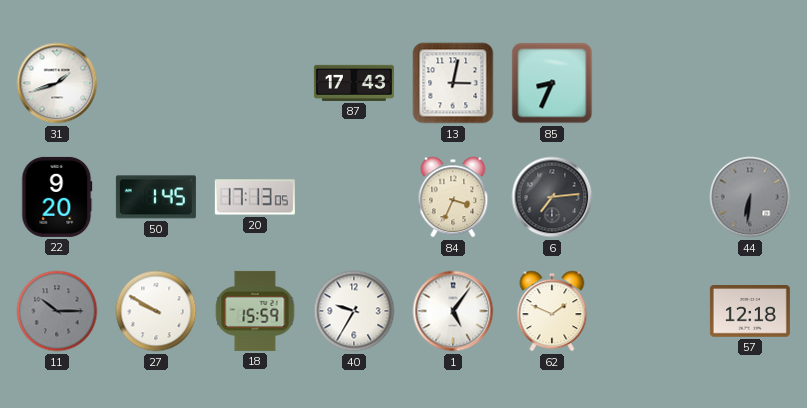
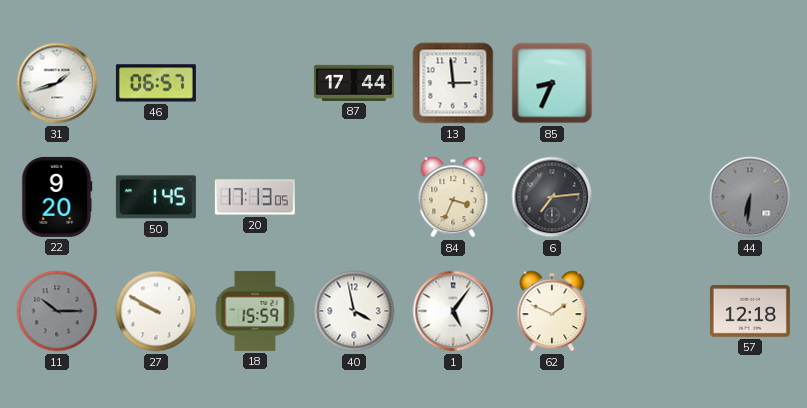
46: none -> 06:57
87: 17:43 -> 17:44
13: 3:02 -> 2:59
40: 9:35 -> 3:58
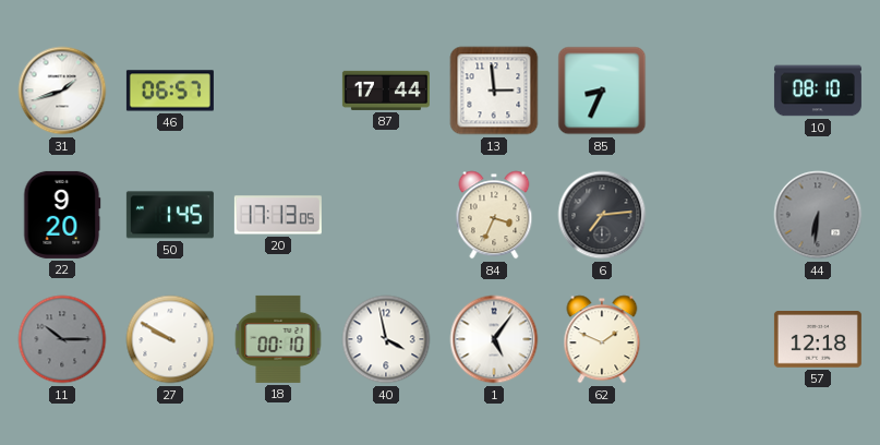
10: none -> 08:10
18: 15:59 -> 00:10
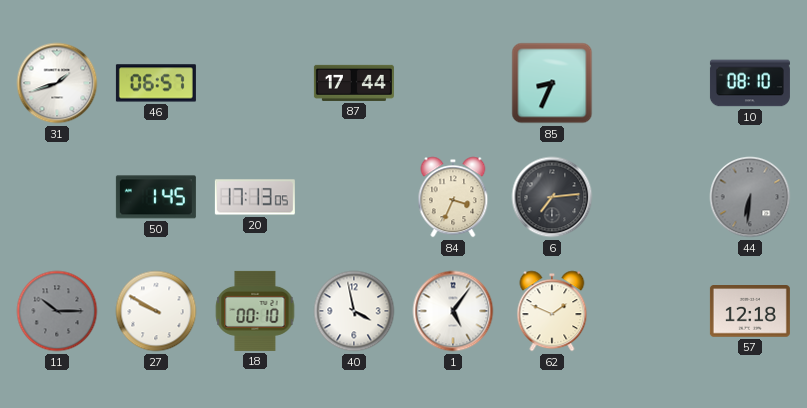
13: 2:59 -> none
22: 9:20 -> none
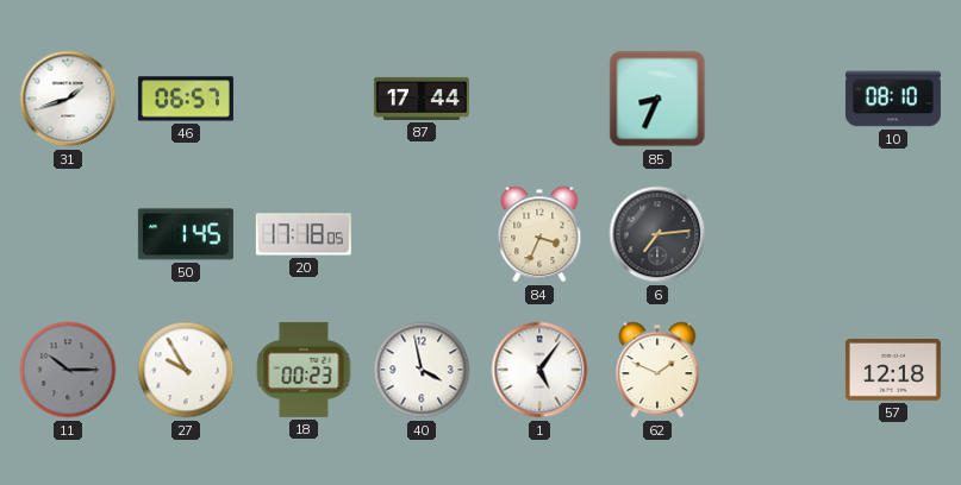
20: 17:13 -> 17:18
44: 6:31 -> none
27: 9:50 -> 9:55
18: 00:10 -> 00:23
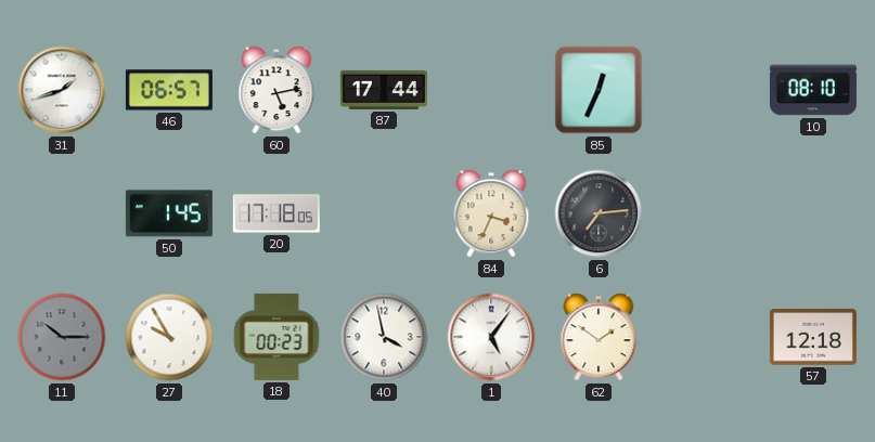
60: none -> 5:13
85: 8:34 -> 12:34
62: 1:49 -> 1:51
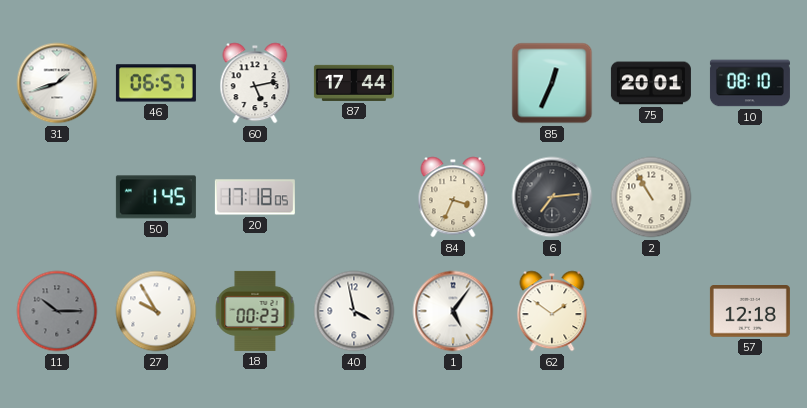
75: none -> 20:01
2: none -> 10:55
